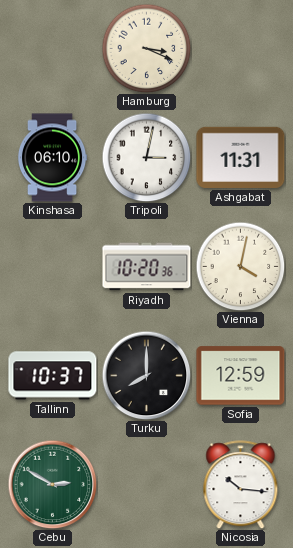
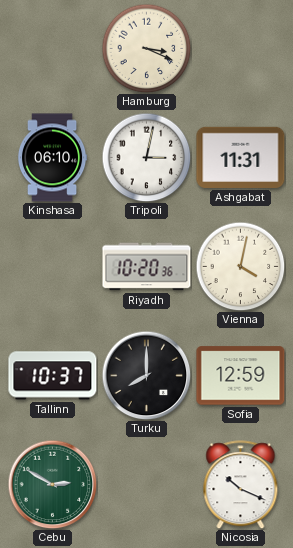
Nicosia: 10:16 -> 10:19
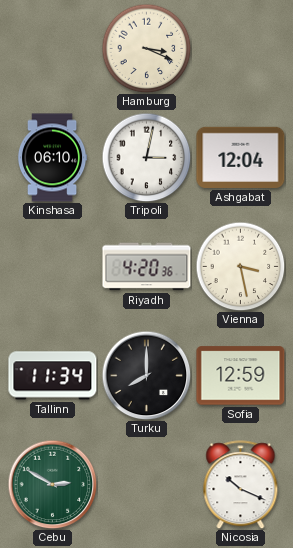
Ashgabat: 11:31 -> 12:04
Riyadh: 10:20 -> 4:20
Vienna: 4:02 -> 3:28
Tallinn: 10:37 -> 11:34
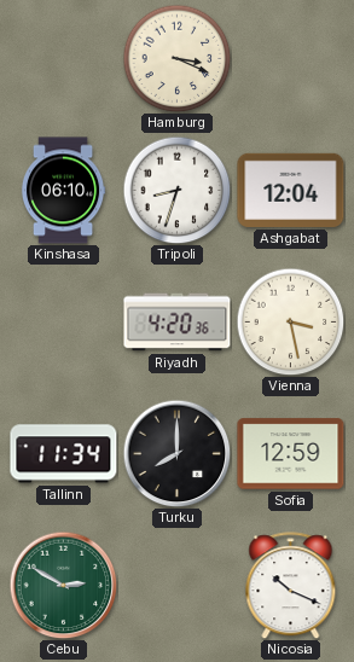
Tripoli: 3:02 -> 8:33
